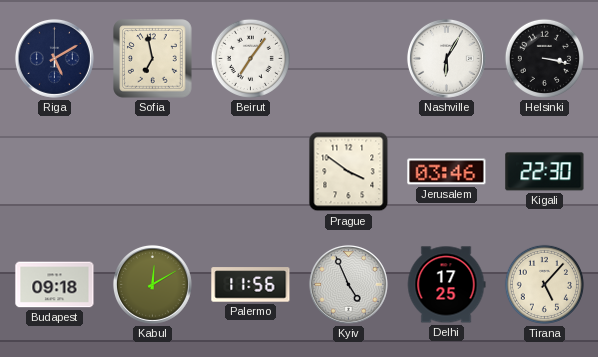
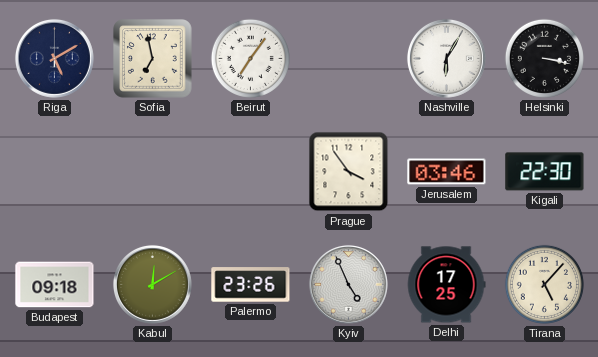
Prague: 3:51 -> 3:54
Palermo: 11:56 -> 23:26
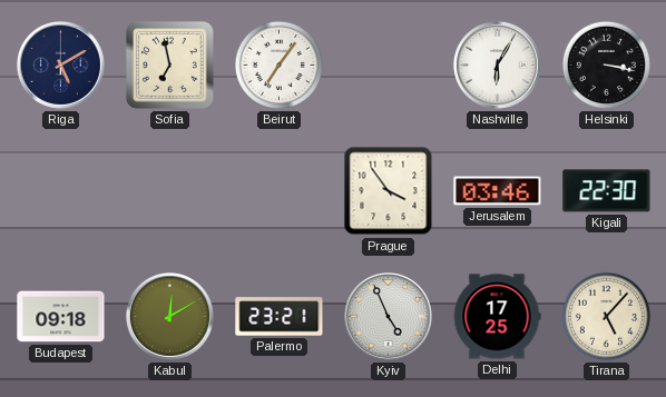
Palermo: 23:26 -> 23:21
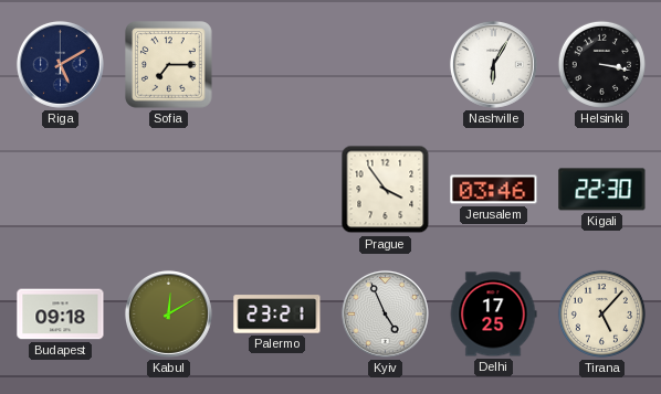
Sofia: 6:58 -> 7:15
Beirut: 7:06 -> none
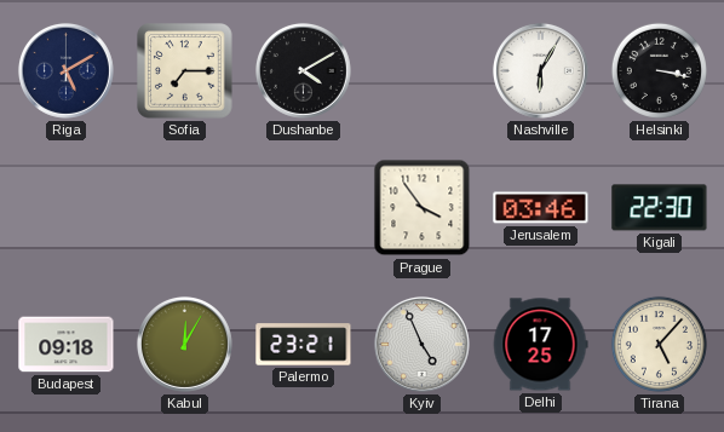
Dushanbe: none -> 4:10
Kabul: 12:10 -> 12:05
